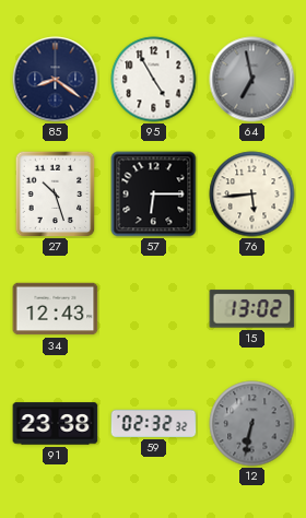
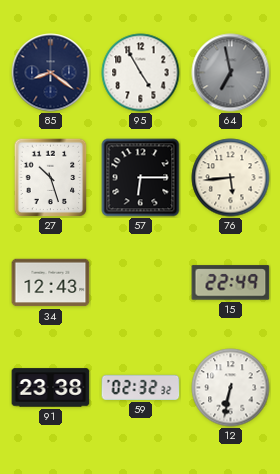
15: 13:02 -> 22:49
12 dial: grey -> white
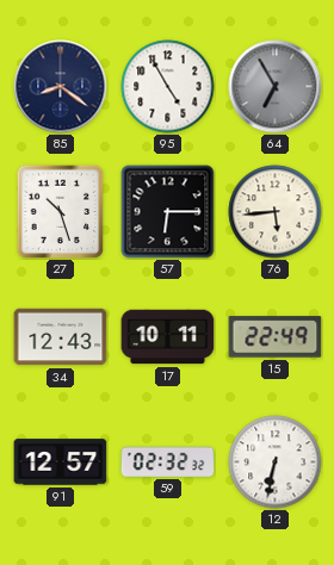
64: 6:58 -> 6:55
17: none -> 10:11
91: 23:38 -> 12:57
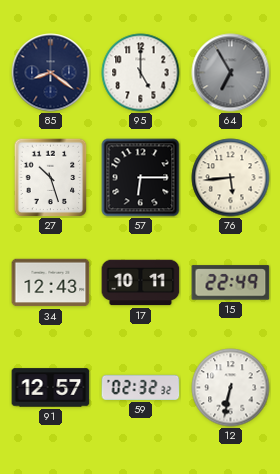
95: 4:55 -> 5:00
